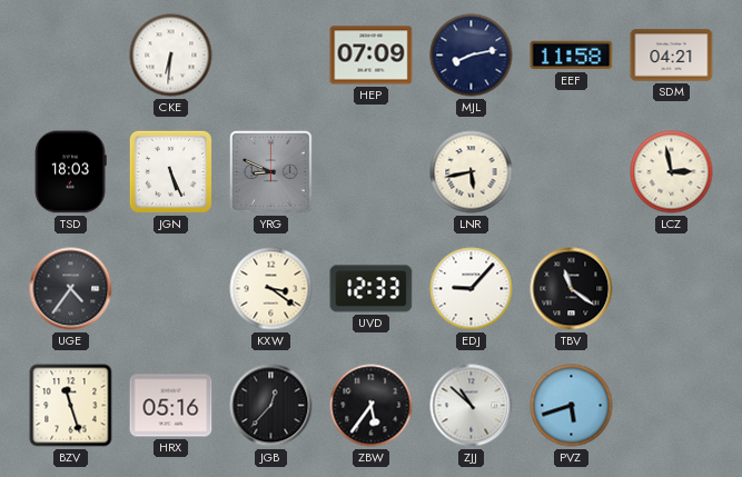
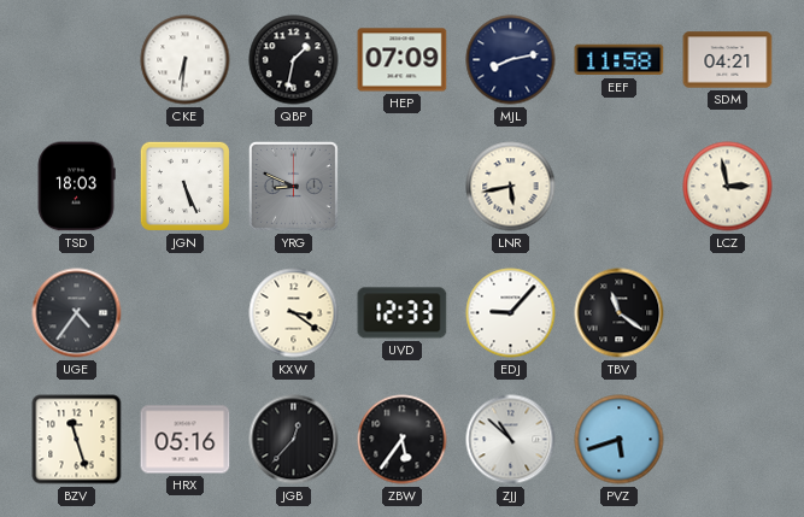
QBP: none -> 1:32
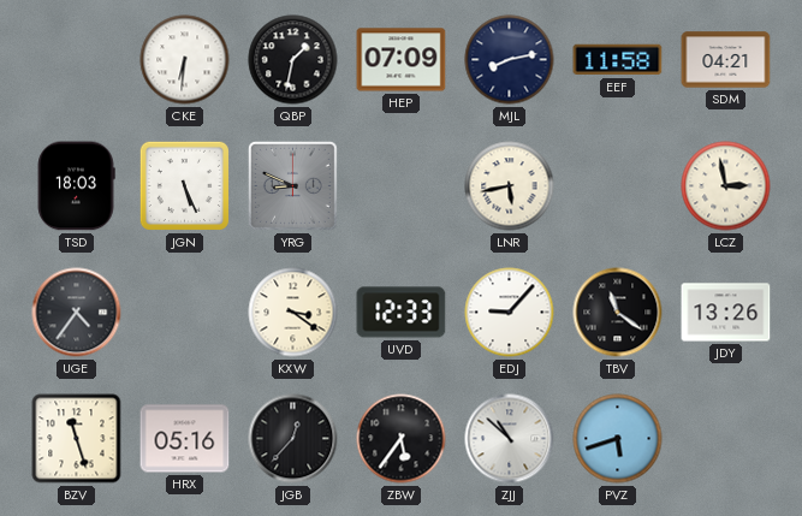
JDY: none -> 13:26
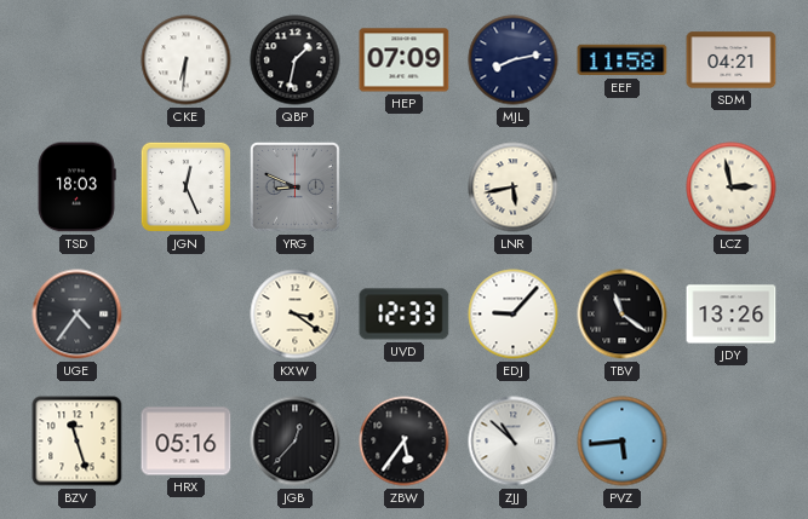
JGN: 5:26 -> 12:26
PVZ: 5:42 -> 5:44
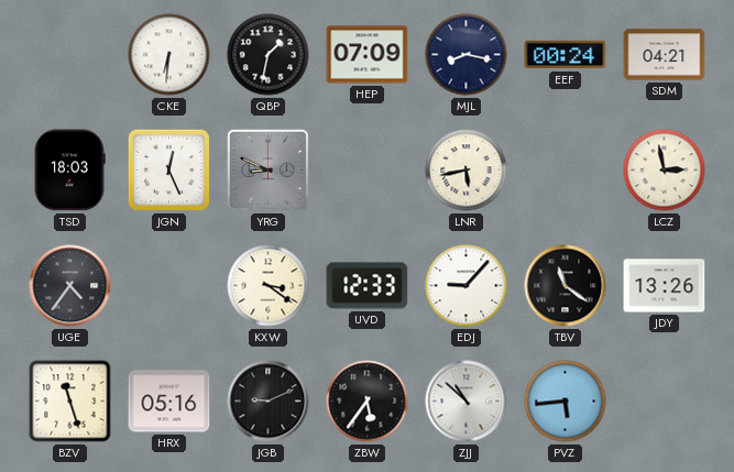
MJL: 8:13 -> 8:17
EEF: 11:58 -> 00:24
JGB: 12:37 -> 9:11
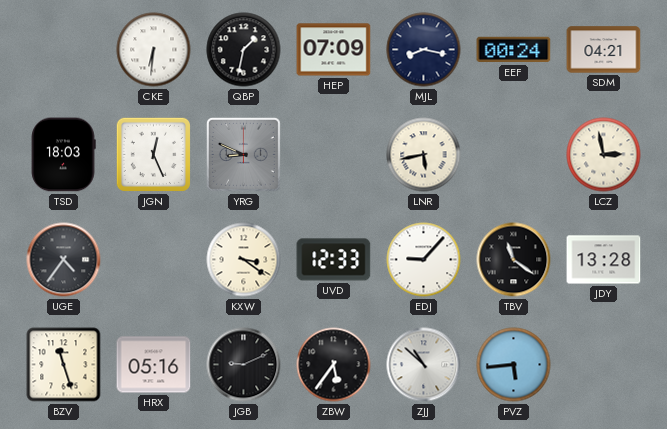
JDY: 13:26 -> 13:28
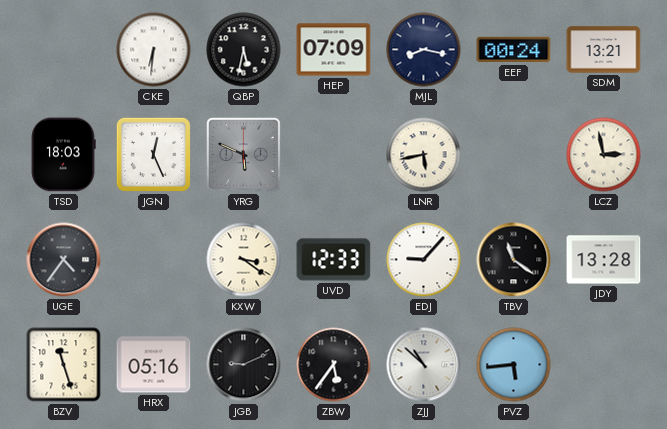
QBP: 1:32 -> 5:32
SDM: 04:21 -> 13:21
YRG: 8:49 -> 5:49
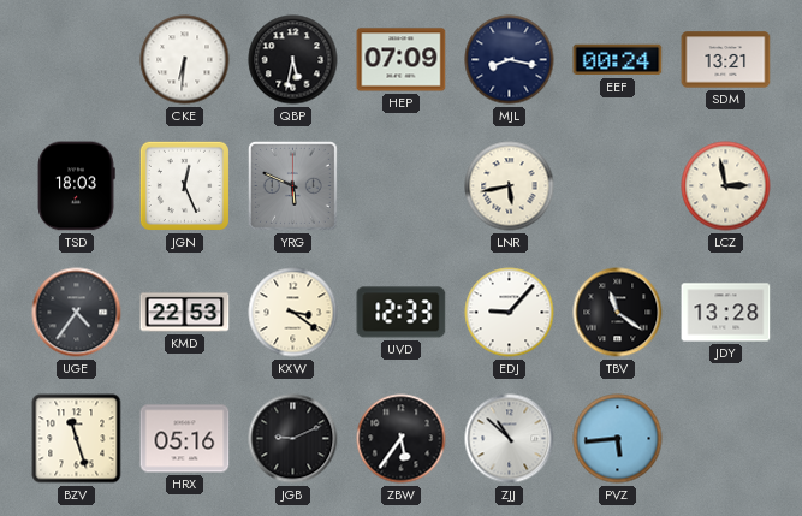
KMD: none -> 22:53
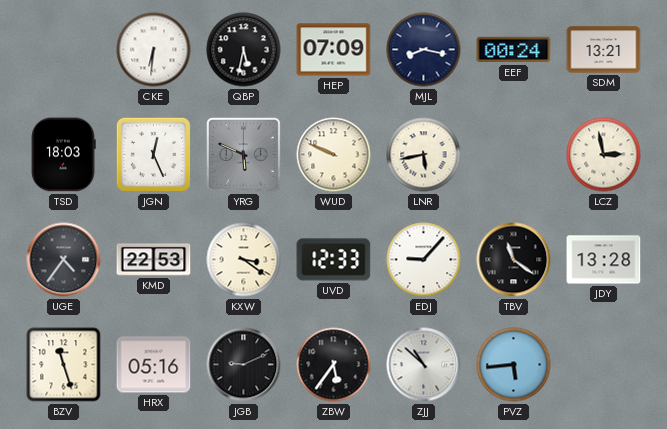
WUD: none -> 9:49
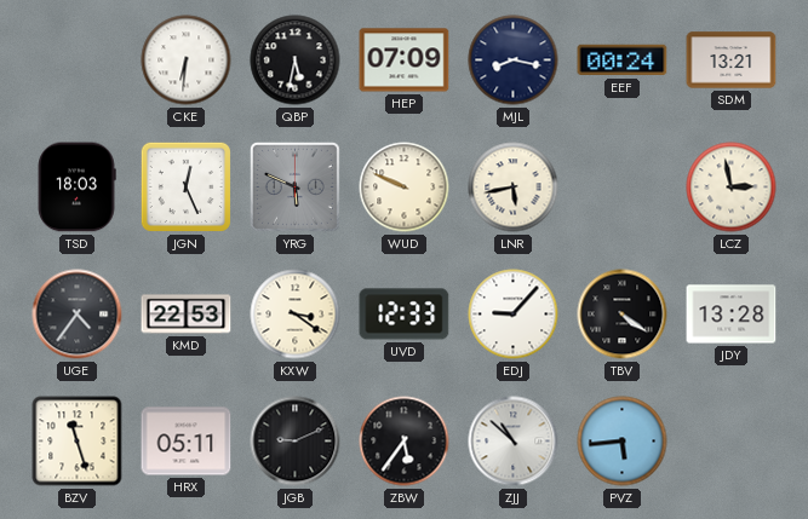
TBV: 11:21 -> 4:21
HRX: 05:16 -> 05:11
